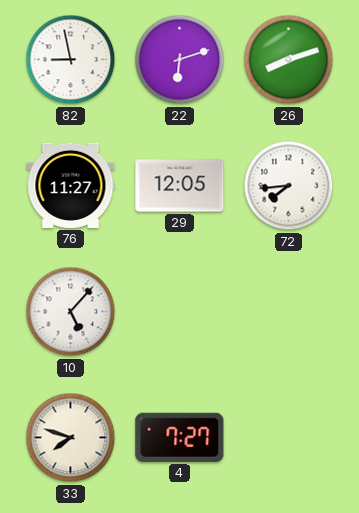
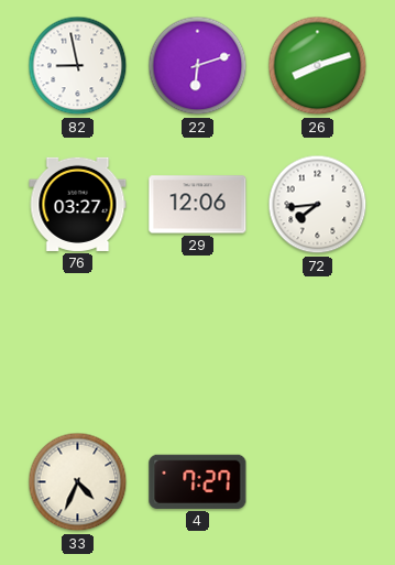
76: 11:27 -> 03:27
29: 12:05 -> 12:06
10: 5:07 -> none
33: 7:48 -> 4:34
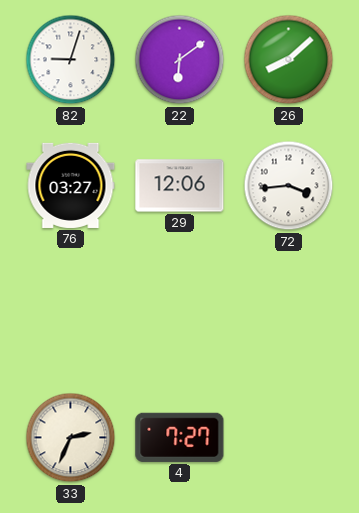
82: 8:58 -> 9:03
22: 6:12 -> 6:09
26: 8:12 -> 8:08
72: 7:44 -> 3:44
33: 4:34 -> 2:34
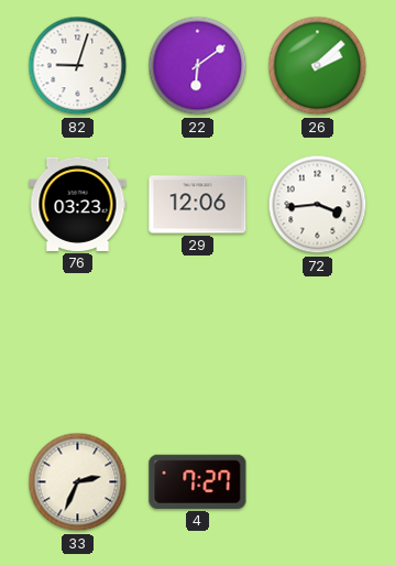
26: 8:08 -> 2:08
76: 03:27 -> 03:23
